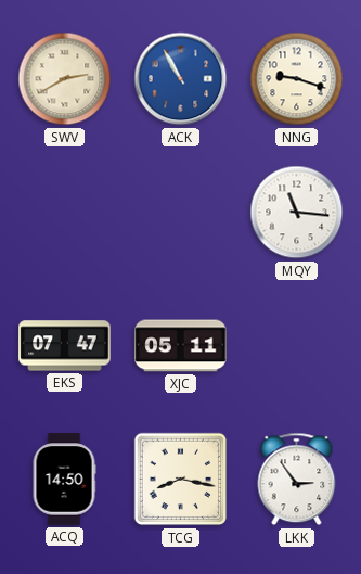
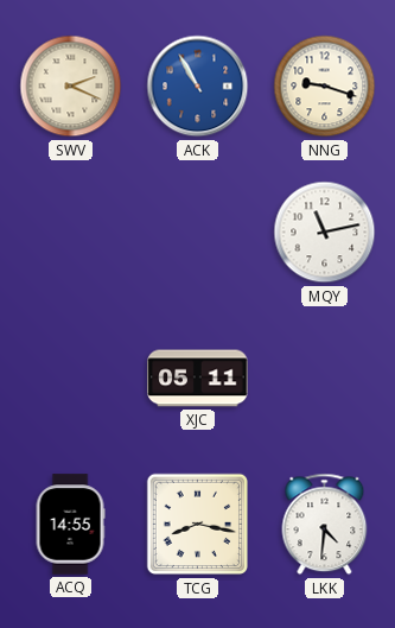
SWV: 2:40 -> 2:19
MQY: 11:16 -> 11:13
EKS: 07:47 -> none
ACQ: 14:50 -> 14:55
LKK: 2:54 -> 4:31
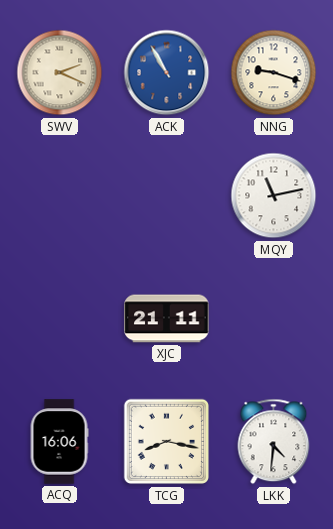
XJC: 05:11 -> 21:11
ACQ: 14:55 -> 16:06
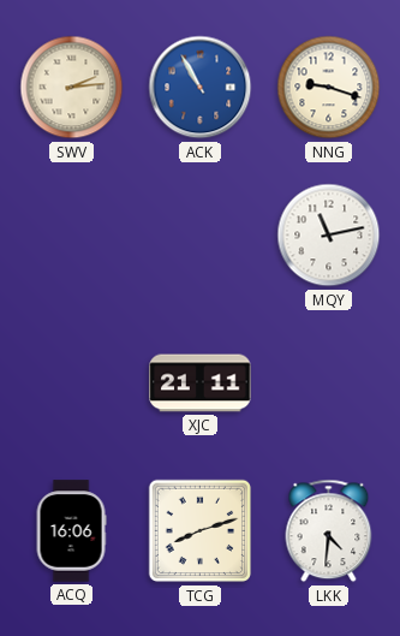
SWV: 2:19 -> 2:14
TCG: 8:17 -> 8:12
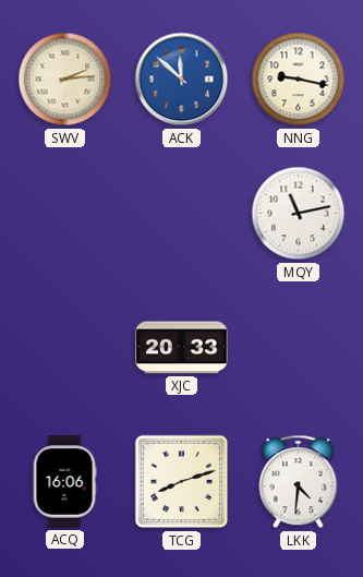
ACK: 10:55 -> 11:52
NNG: 9:18 -> 9:17
XJC: 21:11 -> 20:33
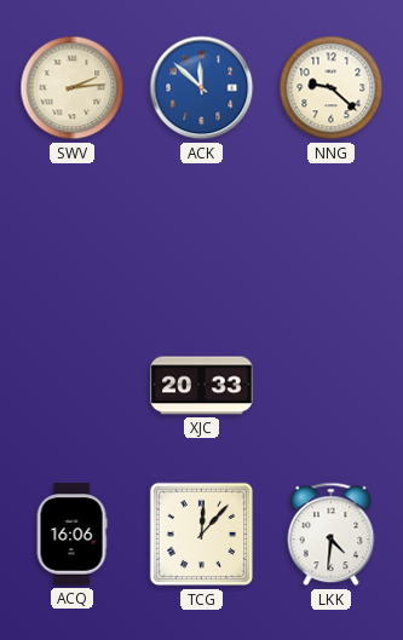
NNG: 9:17 -> 9:22
MQY: 11:13 -> none
TCG: 8:12 -> 12:07
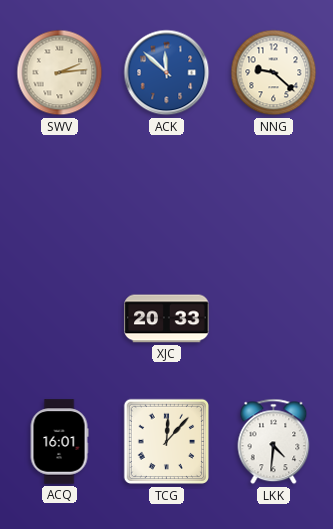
ACQ: 16:06 -> 16:01
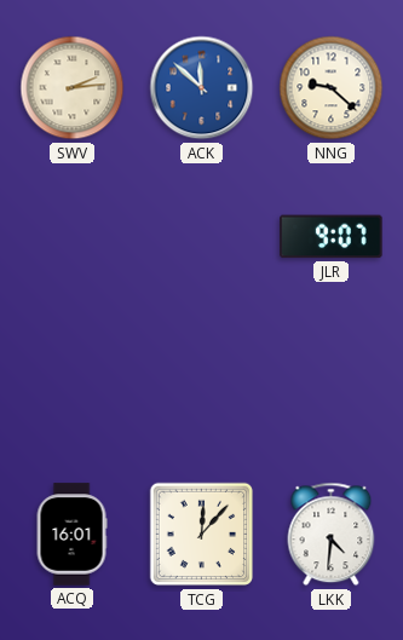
JLR: none -> 9:07
XJC: 20:33 -> none
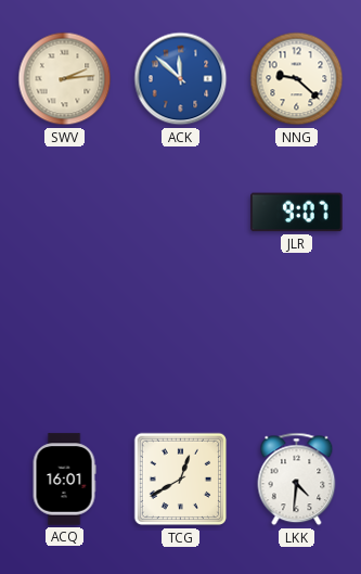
TCG: 12:07 -> 12:40
